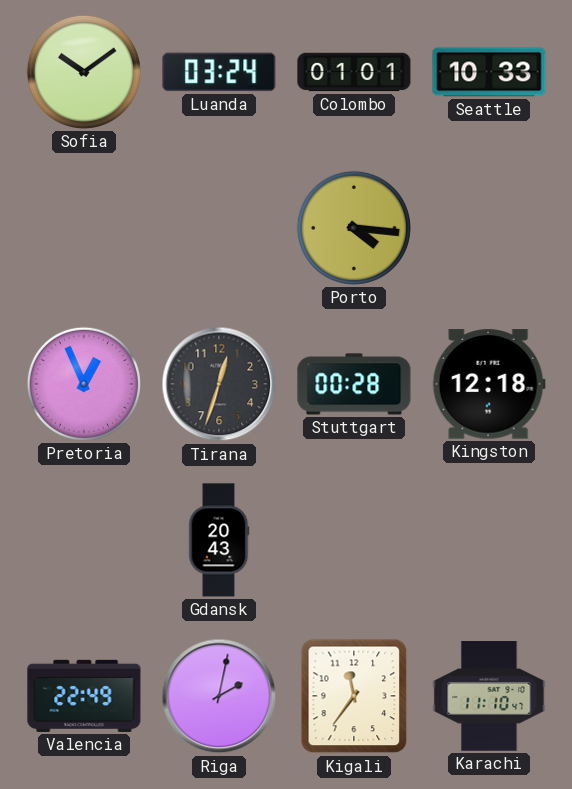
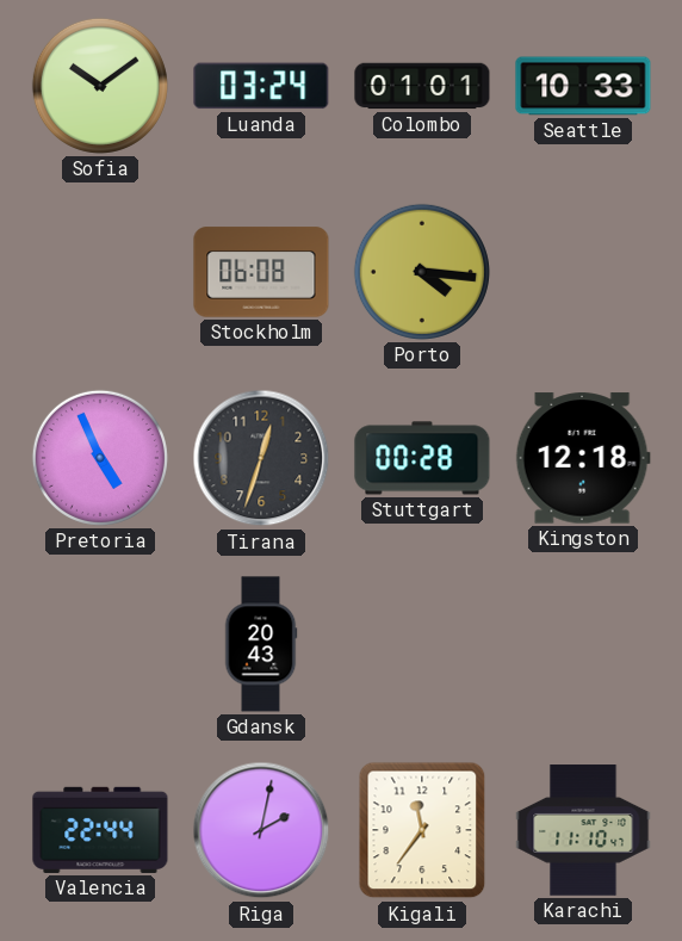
Stockholm: none -> 06:08
Pretoria: 12:56 -> 4:56
Valencia: 22:49 -> 22:44
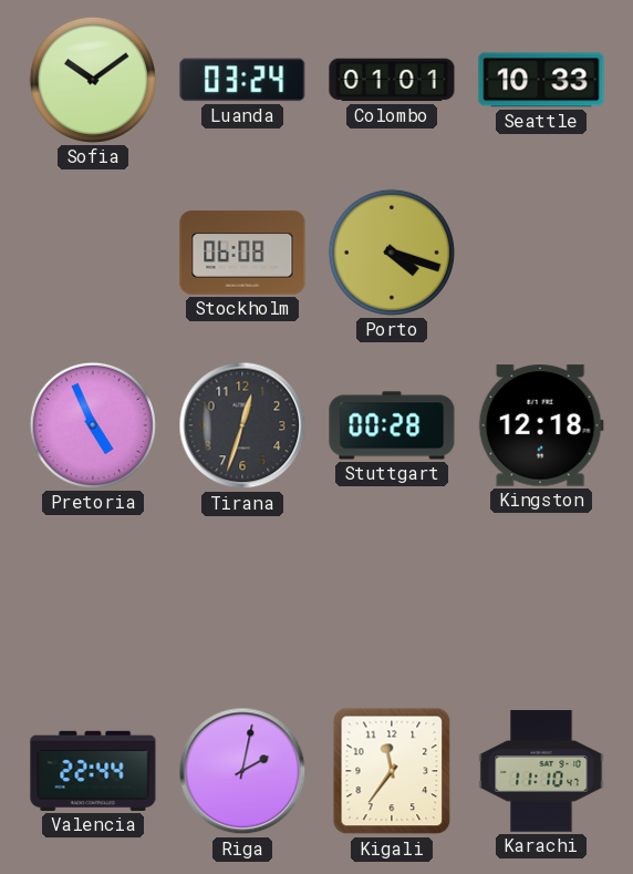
Porto: 4:16 -> 4:18
Gdansk: 20:43 -> none
